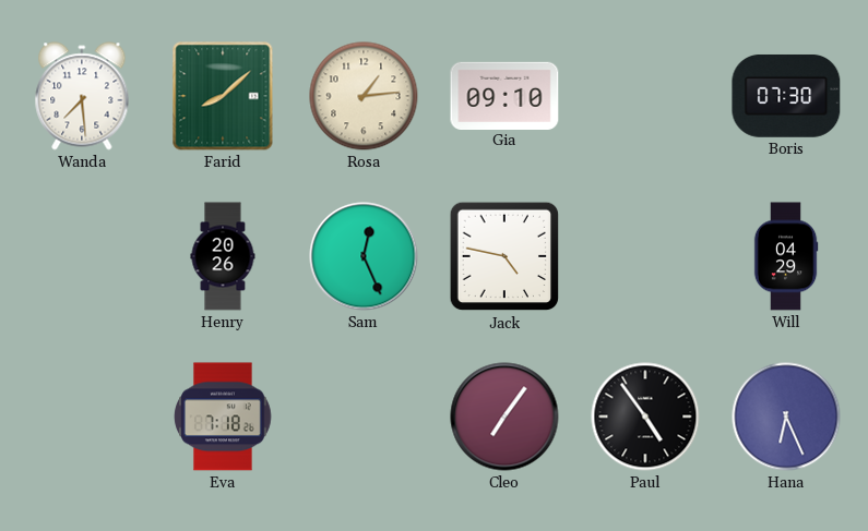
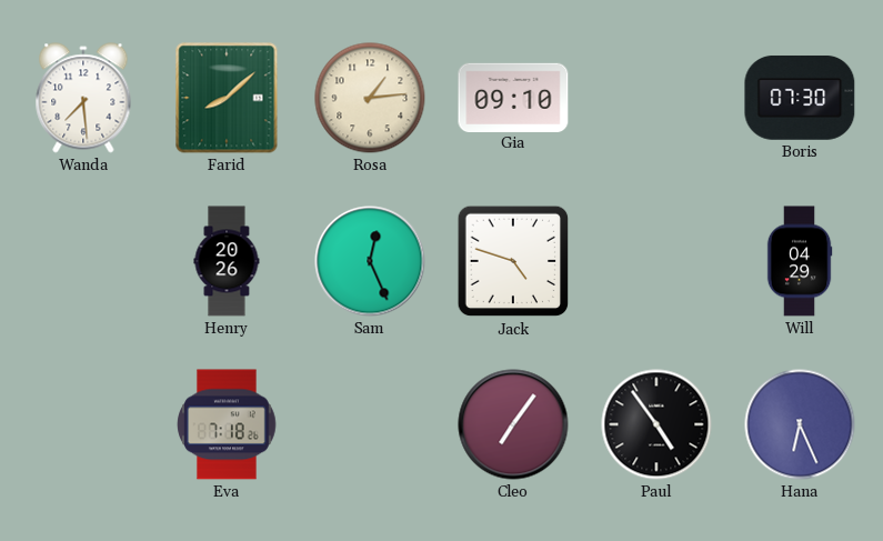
Jack: 4:47 -> 4:48
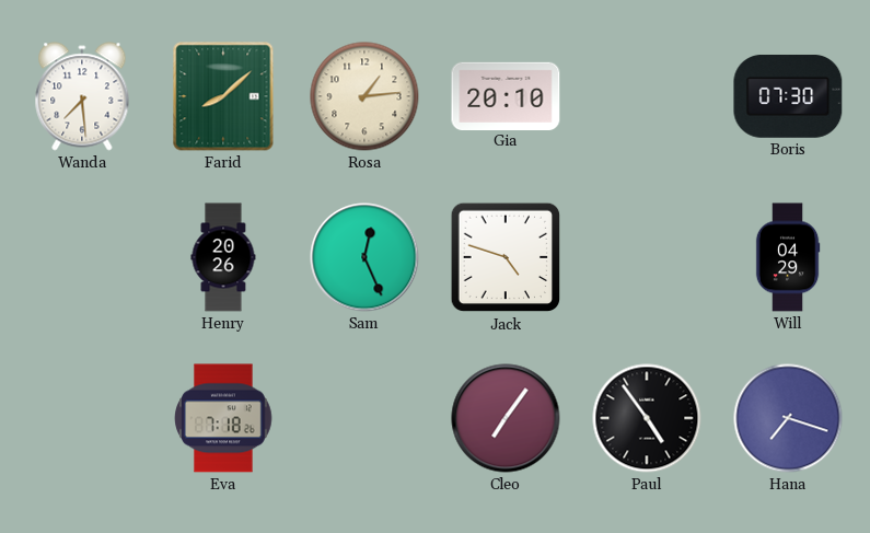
Gia: 09:10 -> 20:10
Hana: 6:26 -> 7:18
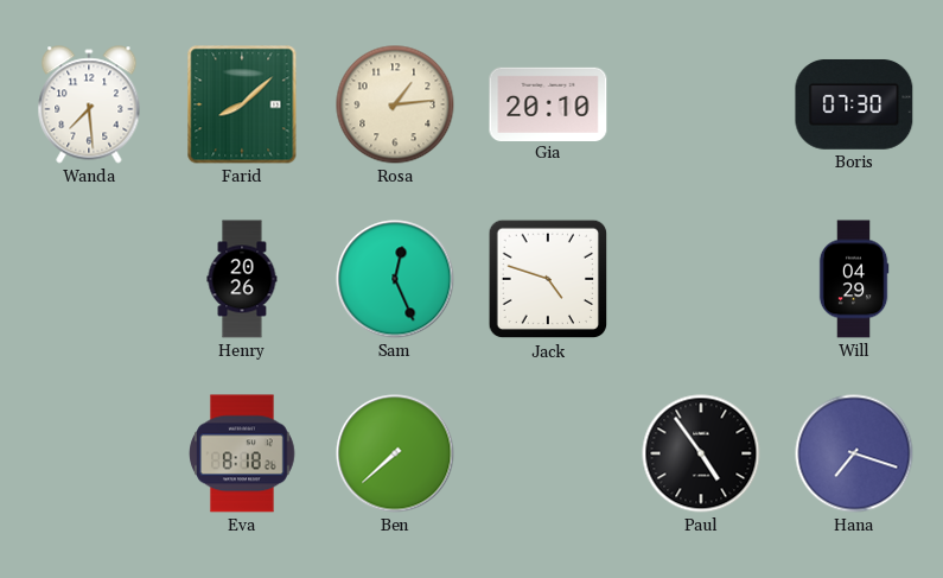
Eva: 7:18 -> 8:18
Ben: none -> 7:38
Cleo: 7:06 -> none
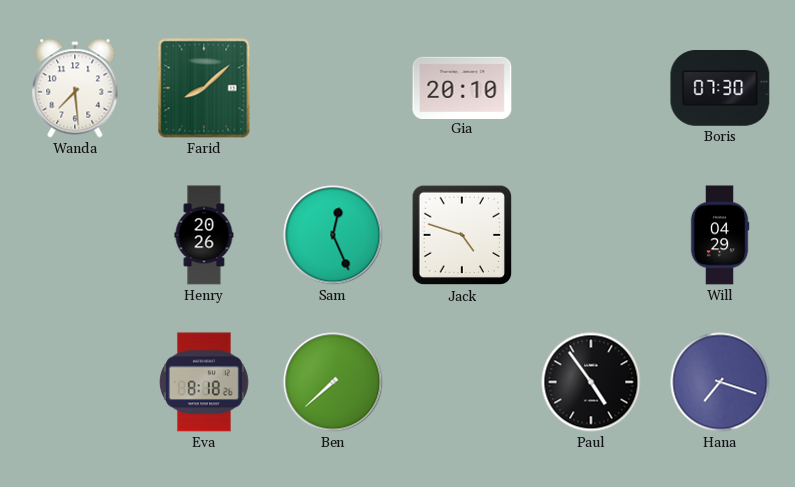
Rosa: 1:14 -> none
